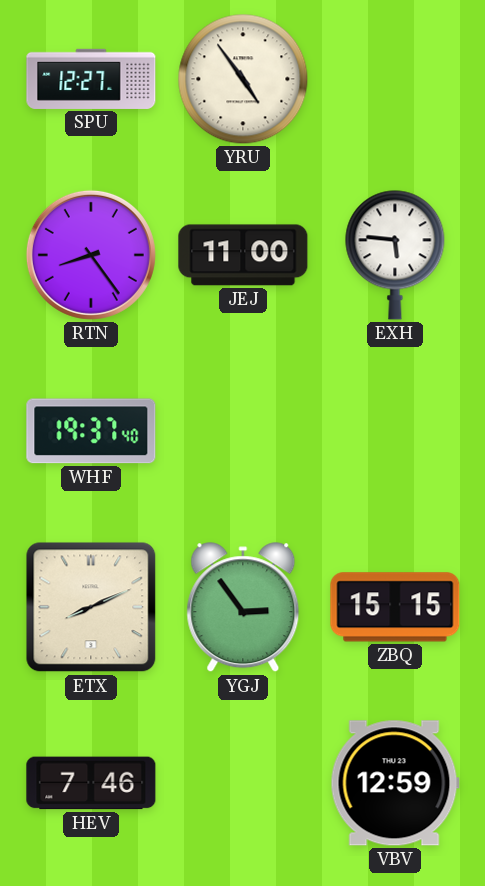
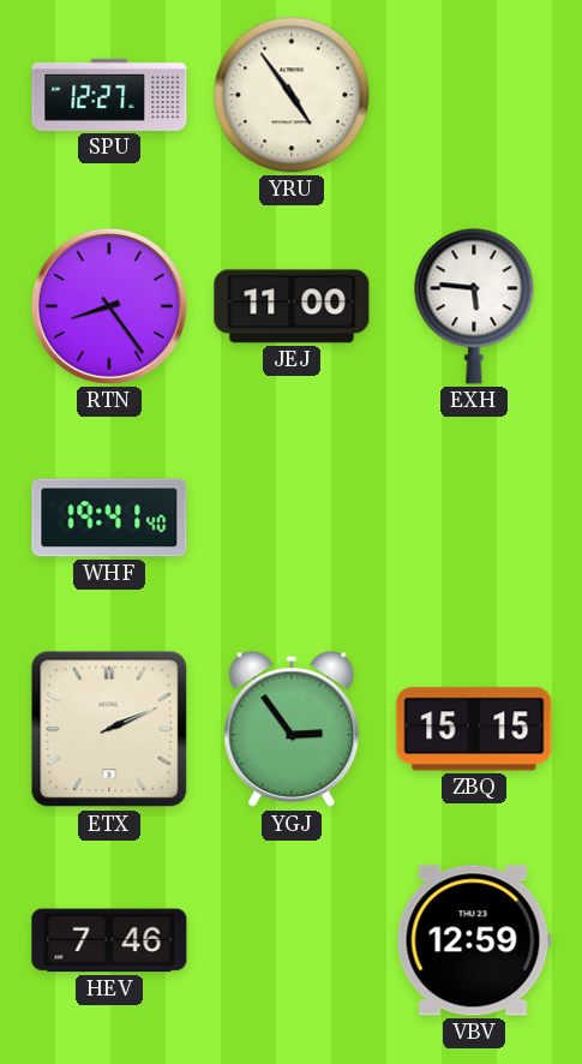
WHF: 19:37 -> 19:41
ETX: 8:11 -> 2:11
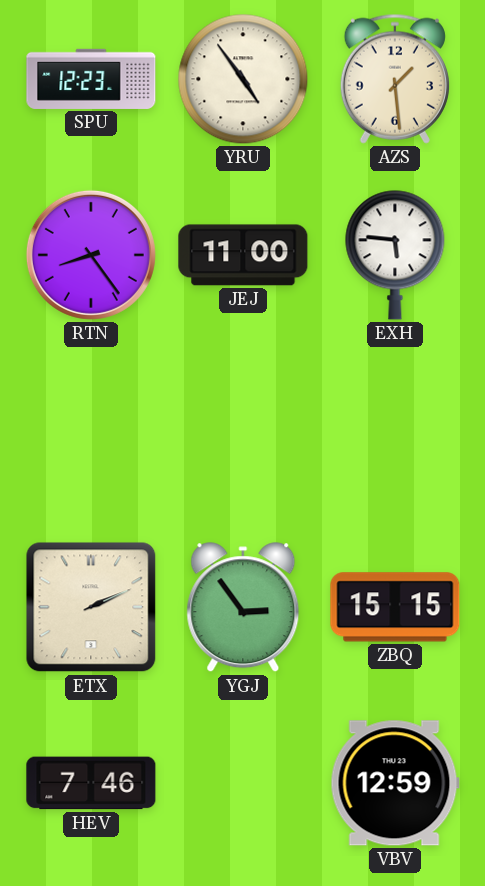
SPU: 12:27 -> 12:23
AZS: none -> 1:29
WHF: 19:41 -> none
